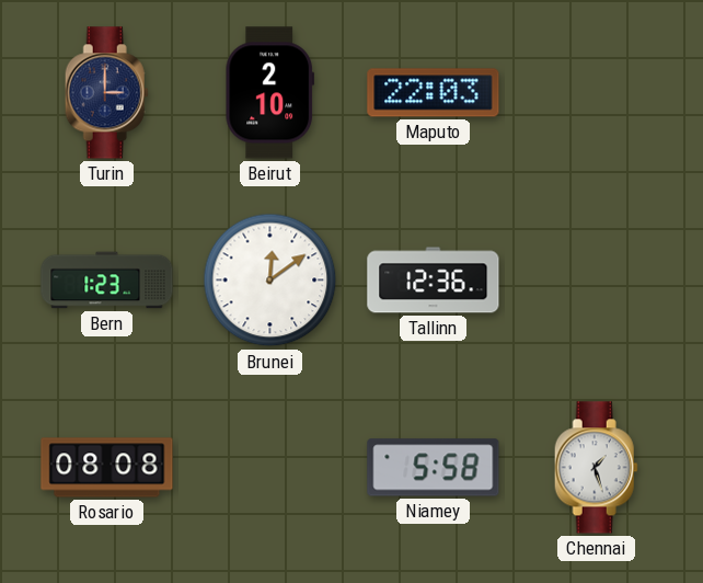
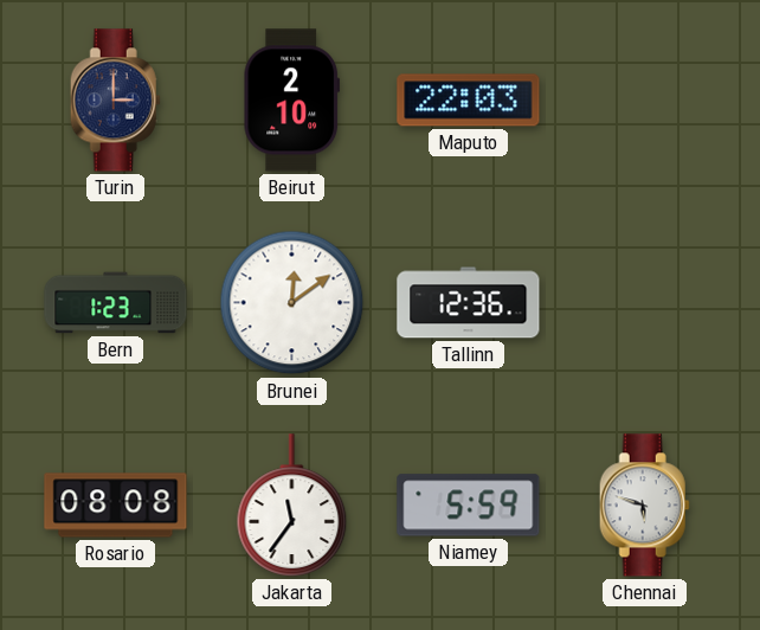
Jakarta: none -> 11:36
Niamey: 5:58 -> 5:59
Chennai: 1:27 -> 5:48
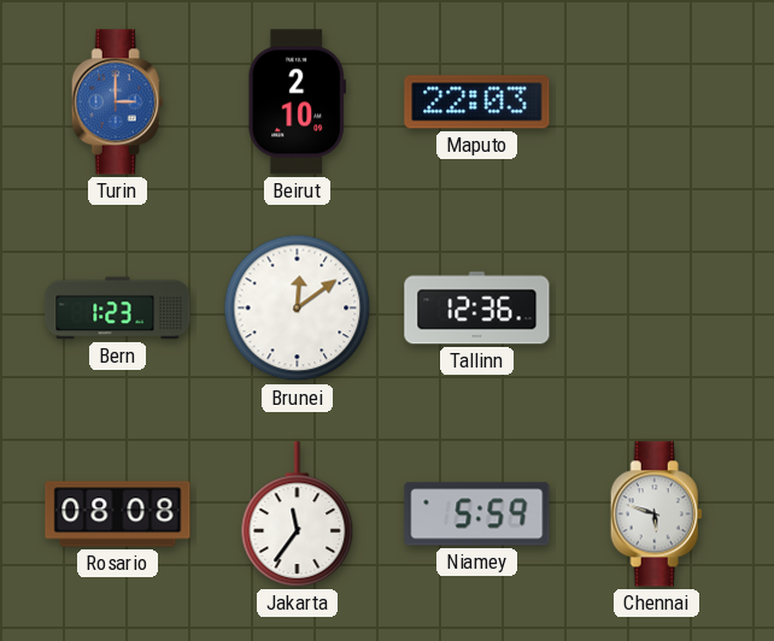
Turin dial: navy -> blue
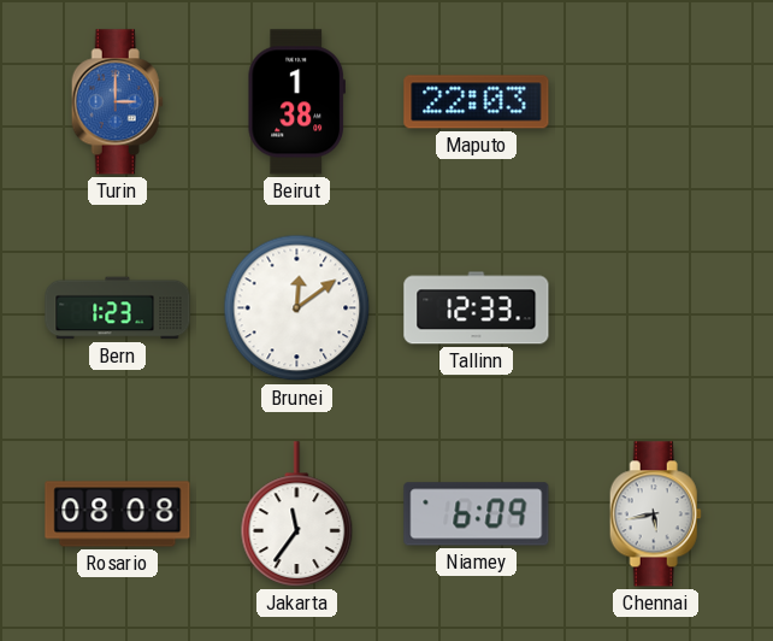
Beirut: 2:10 -> 1:38
Tallinn: 12:36 -> 12:33
Niamey: 5:59 -> 6:09
Chennai: 5:48 -> 5:43
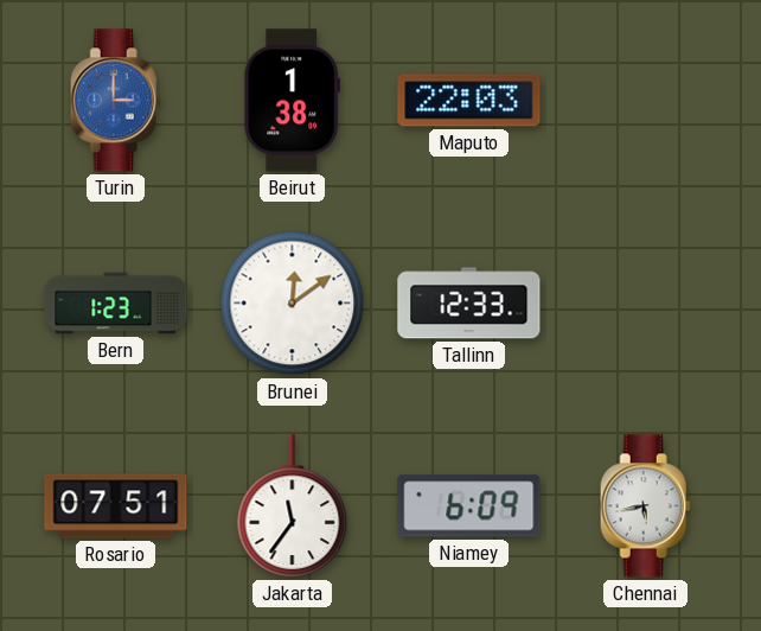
Rosario: 08:08 -> 07:51
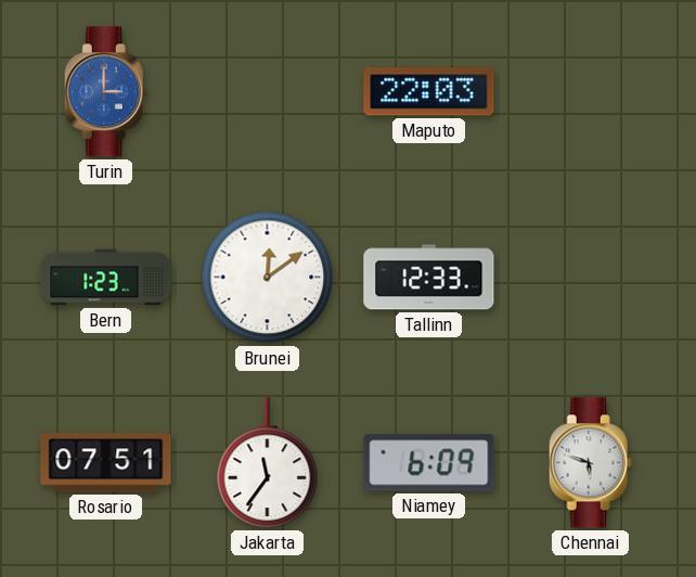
Beirut: 1:38 -> none
Chennai: 5:43 -> 5:48
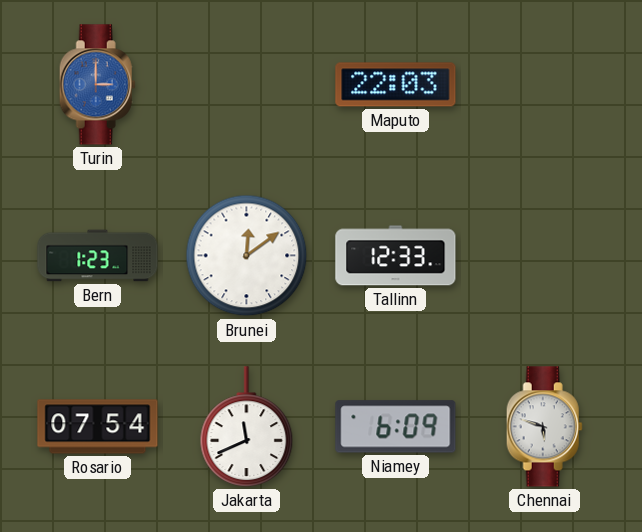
Rosario: 07:51 -> 07:54
Jakarta: 11:36 -> 11:41
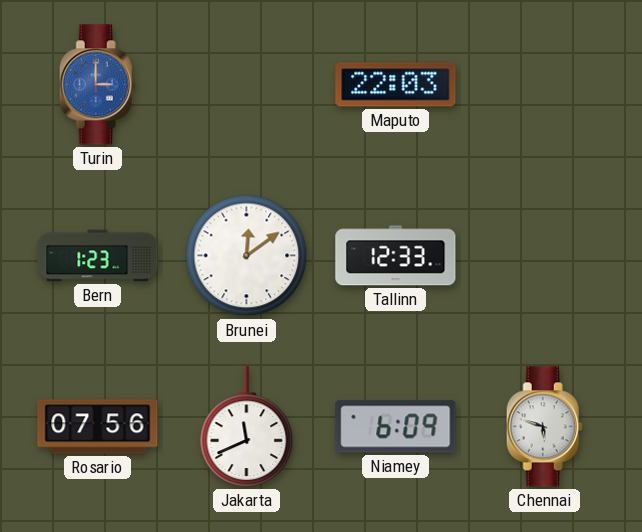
Rosario: 07:54 -> 07:56
